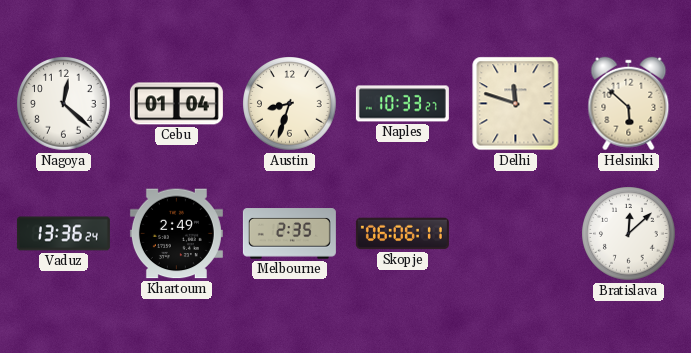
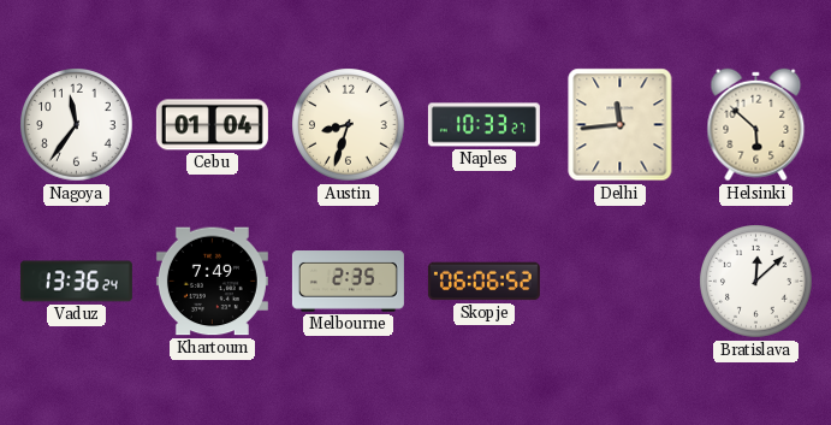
Nagoya: 12:22 -> 11:36
Delhi: 11:48 -> 11:44
Khartoum: 2:49 -> 7:49
Skopje: 06:06:11 -> 06:06:52
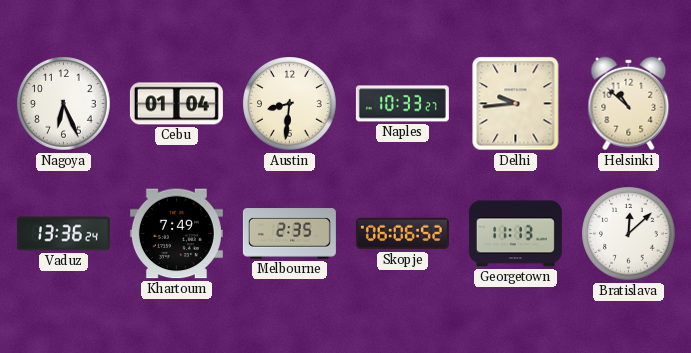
Nagoya: 11:36 -> 6:26
Austin: 8:33 -> 8:31
Delhi: 11:44 -> 9:44
Helsinki: 5:52 -> 10:52
Georgetown: none -> 11:13
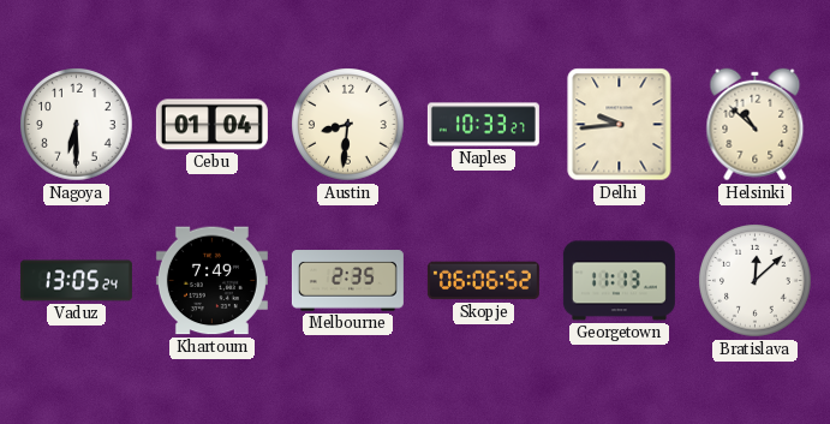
Nagoya: 6:26 -> 6:30
Vaduz: 13:36 -> 13:05
